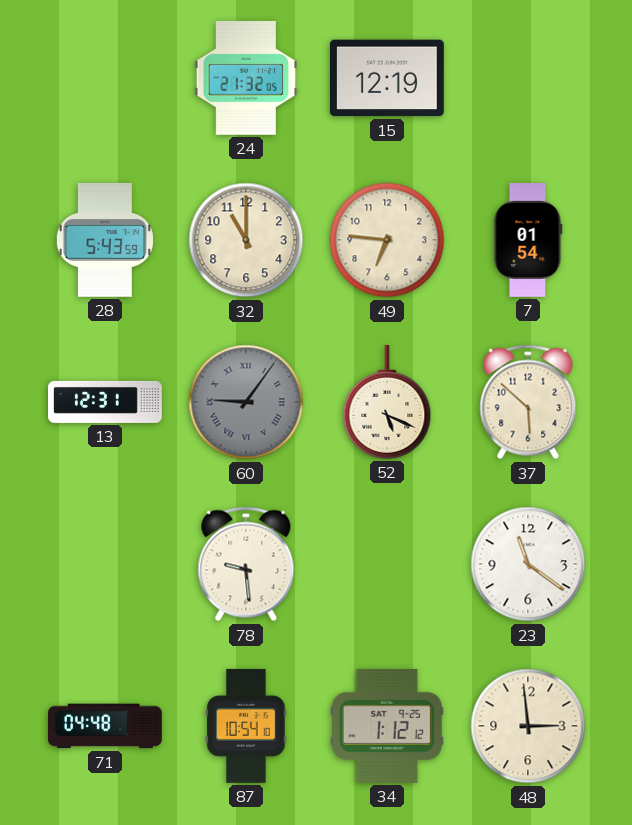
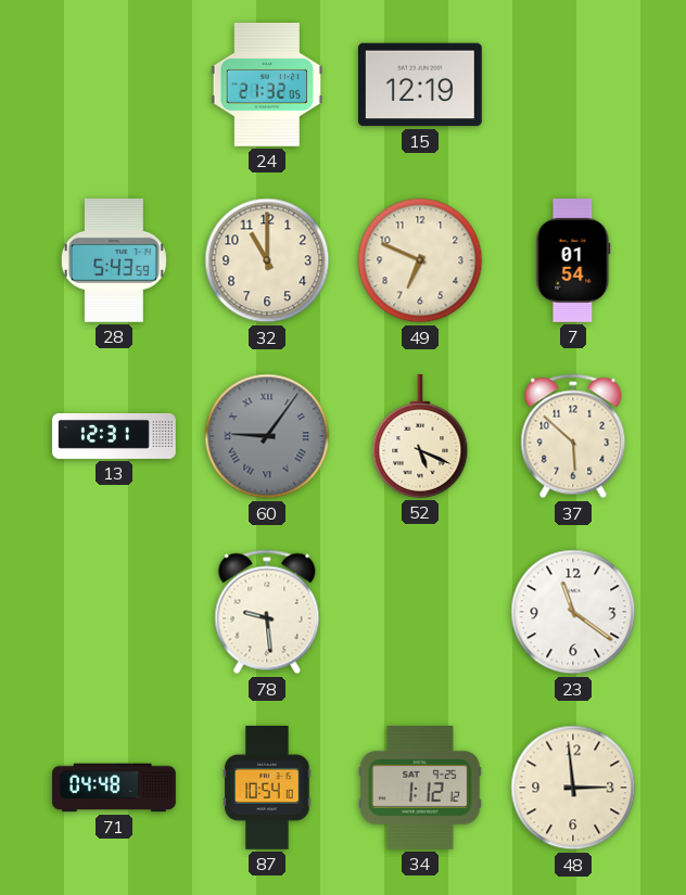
49: 6:46 -> 6:49
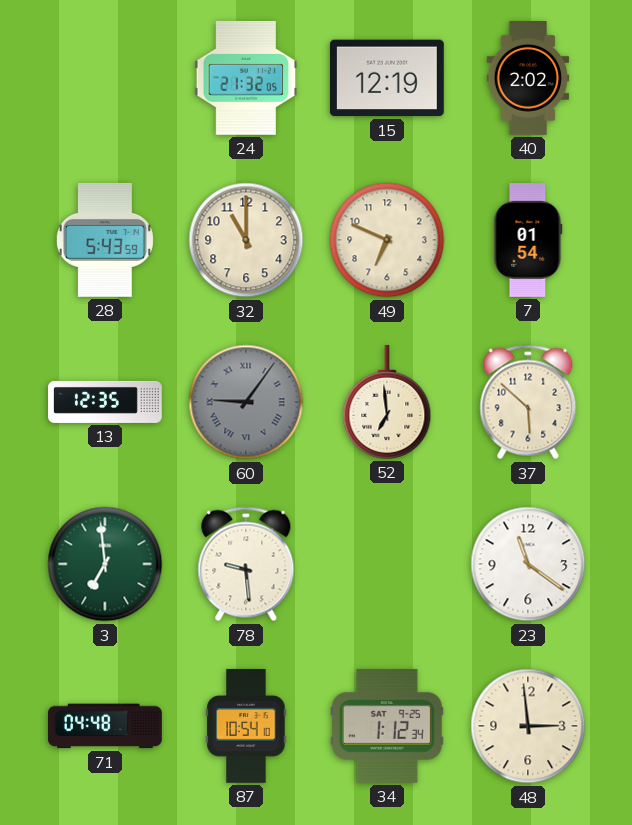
40: none -> 2:02
13: 12:31 -> 12:35
52: 5:19 -> 6:59
3: none -> 6:59
34: 1:12:12 -> 1:12:34
